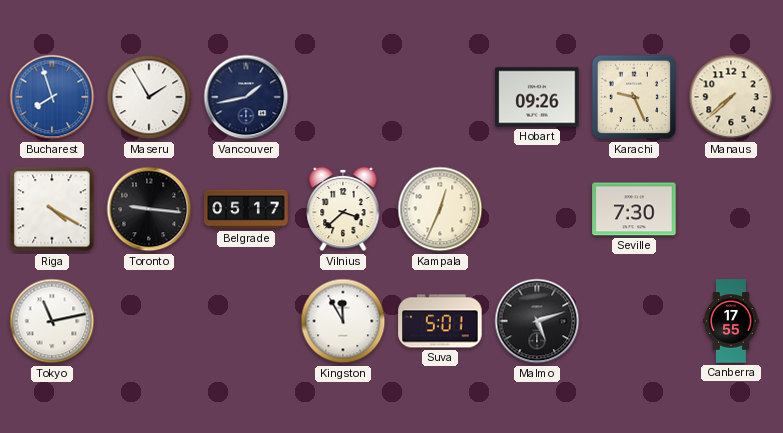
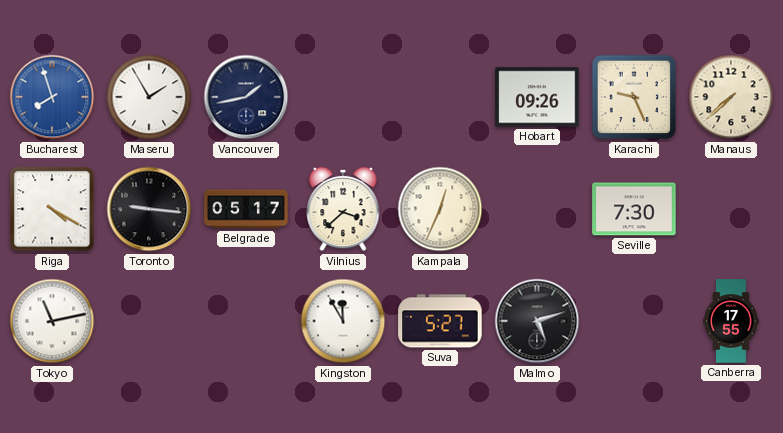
Suva: 5:01 -> 5:27
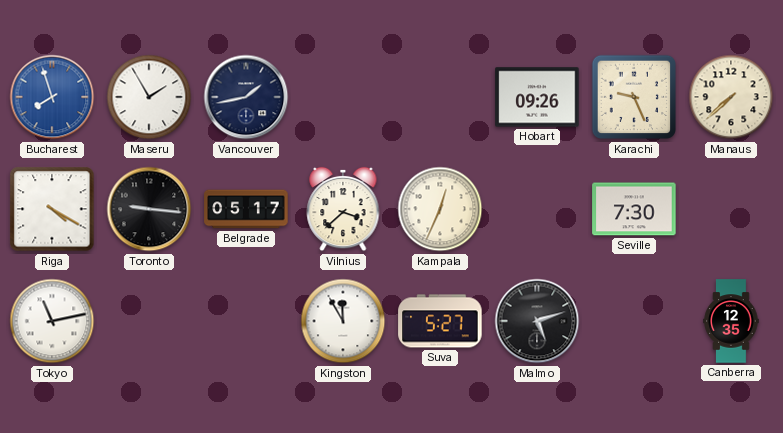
Canberra: 17:55 -> 12:35
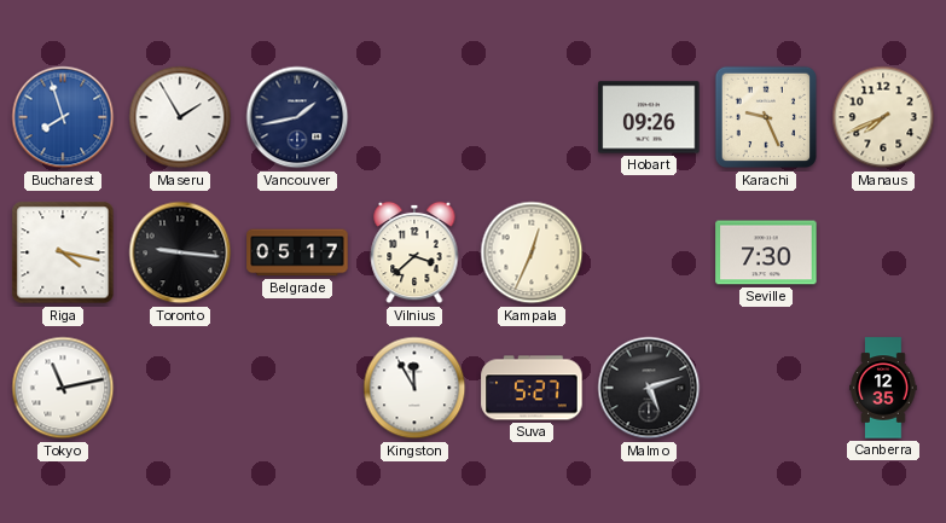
Manaus: 7:38 -> 7:41
Riga: 4:20 -> 4:17
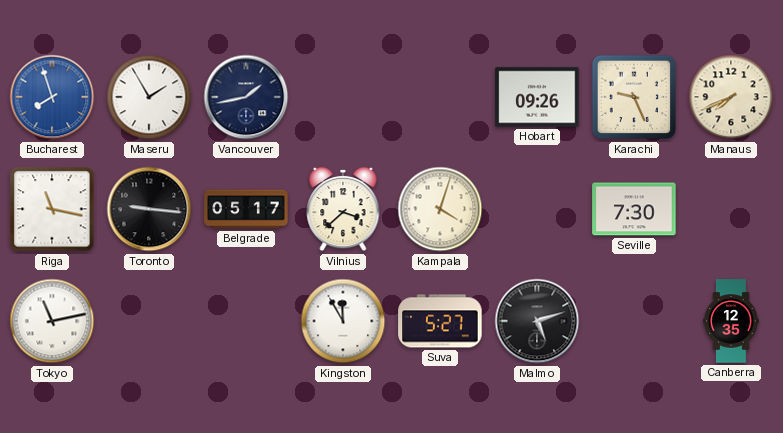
Riga: 4:17 -> 11:17
Kampala: 12:34 -> 4:03
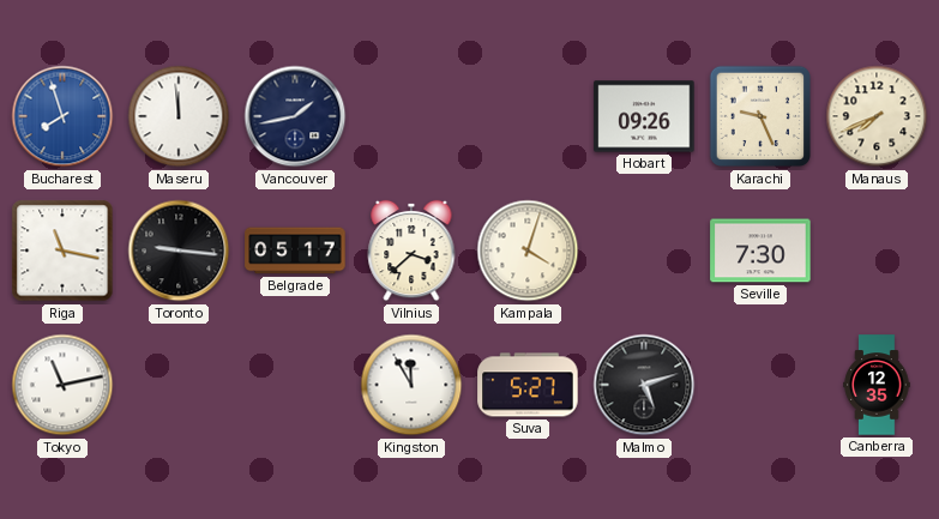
Maseru: 1:55 -> 11:59
